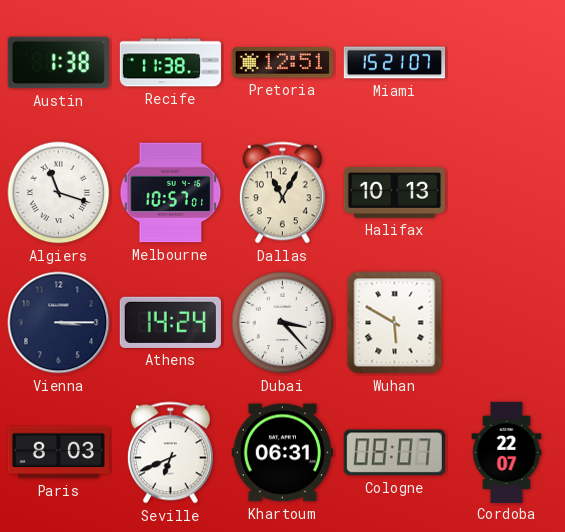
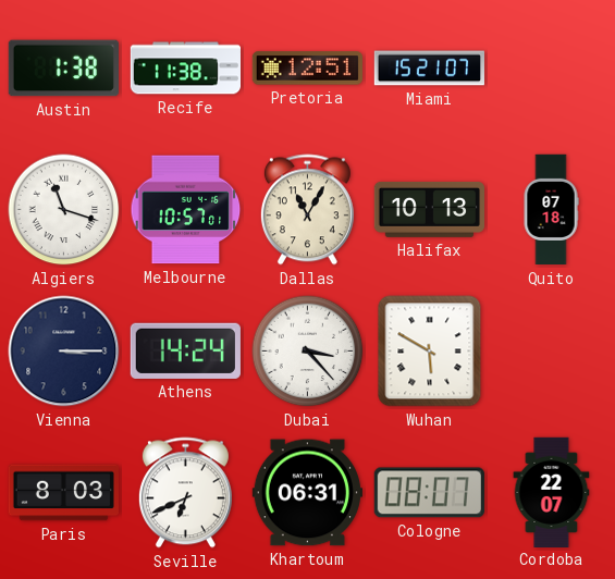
Quito: none -> 07:18
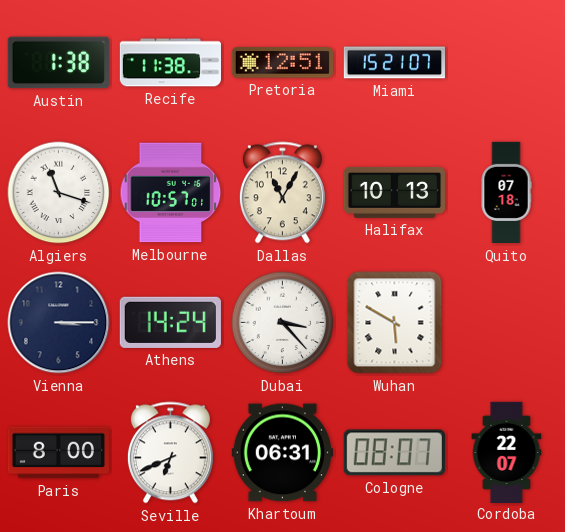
Paris: 8:03 -> 8:00
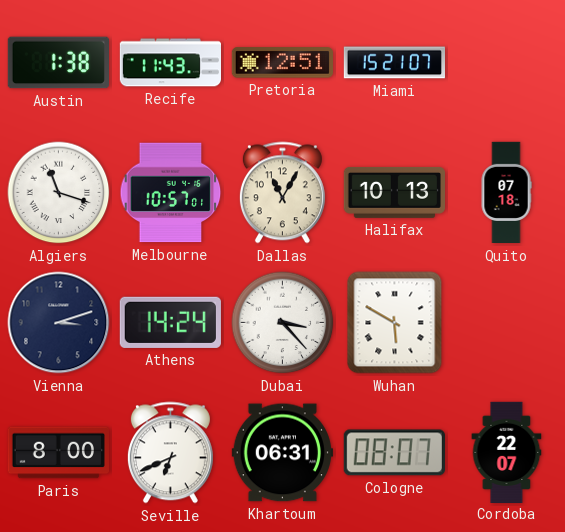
Recife: 11:38 -> 11:43
Vienna: 3:15 -> 3:12
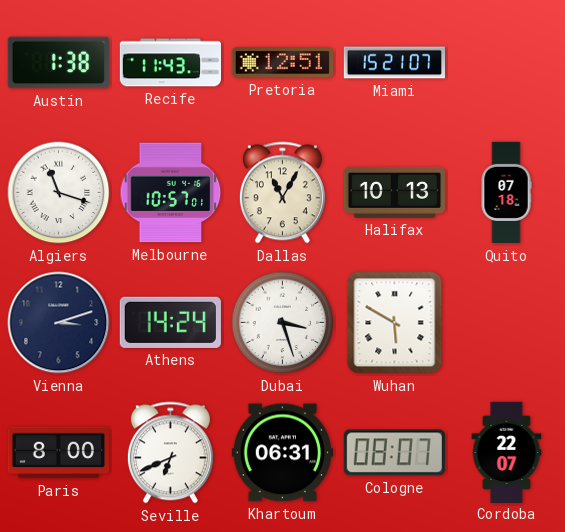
Dubai: 3:23 -> 3:27
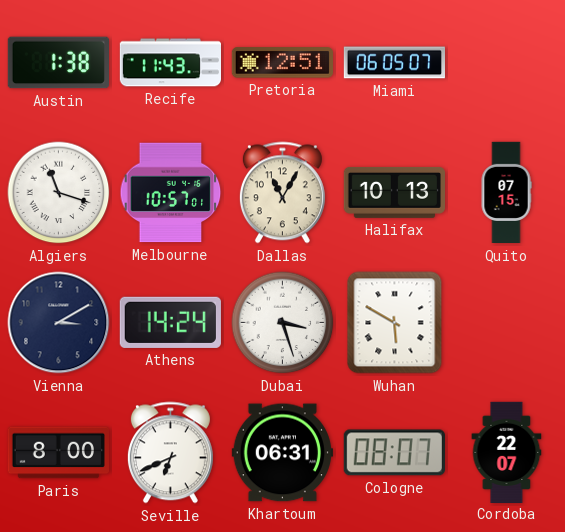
Miami: 15:21 -> 06:05
Quito: 07:18 -> 07:15
Vienna: 3:12 -> 3:10
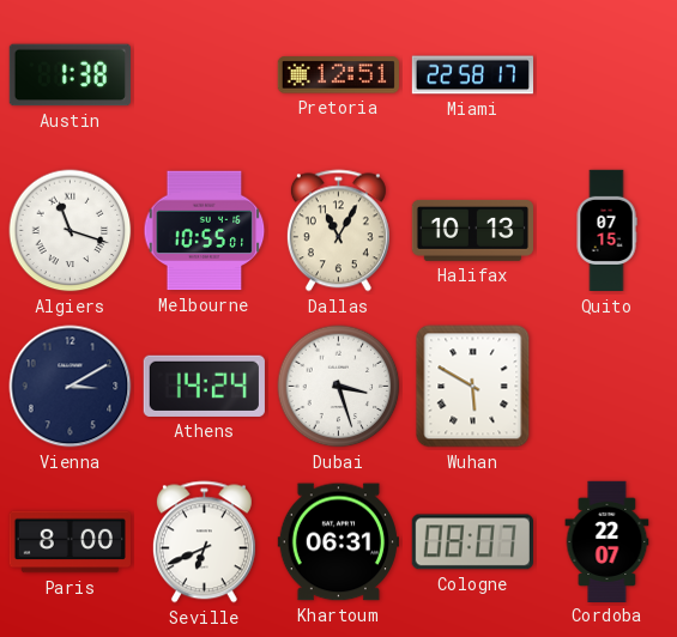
Recife: 11:43 -> none
Miami: 06:05 -> 22:58
Melbourne: 10:57 -> 10:55
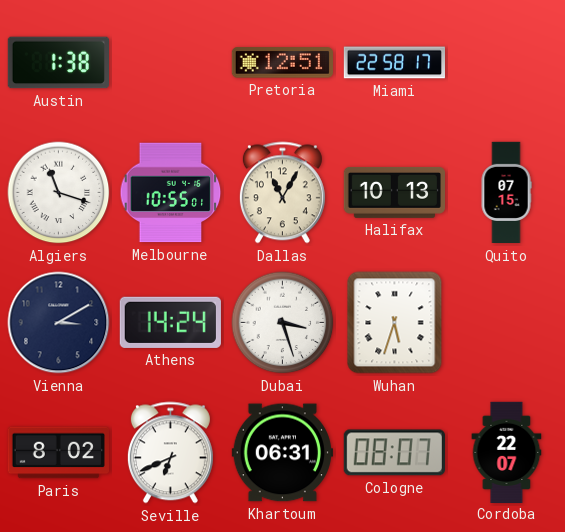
Wuhan: 5:50 -> 5:33
Paris: 8:00 -> 8:02
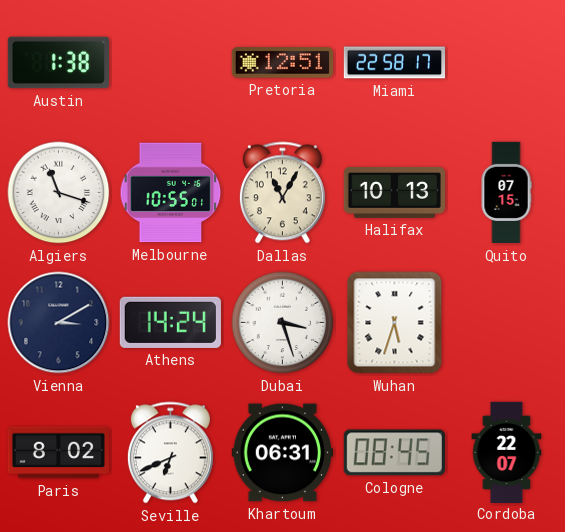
Cologne: 08:07 -> 08:45
